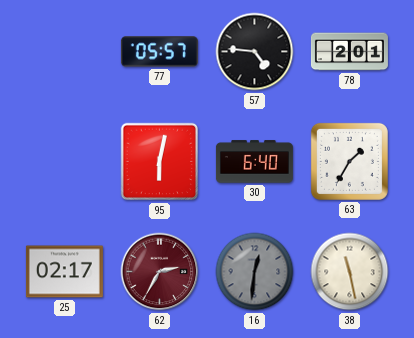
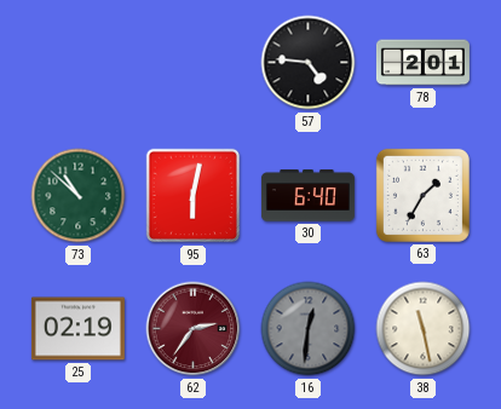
77: 05:57 -> none
73: none -> 10:52
25: 02:17 -> 02:19
62: 2:35 -> 2:36
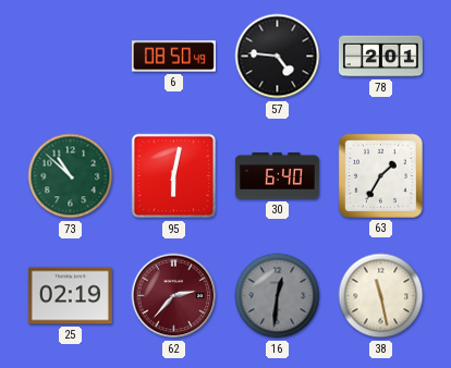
6: none -> 08:50
62: 2:36 -> 2:37
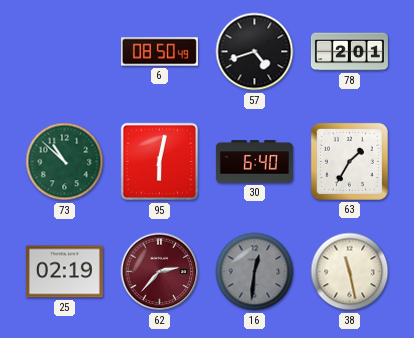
57: 4:46 -> 4:42
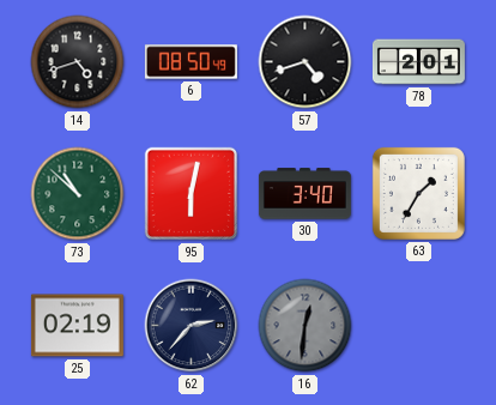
14: none -> 4:42
30: 6:40 -> 3:40
62 dial: burgundy -> navy
38: 11:28 -> none
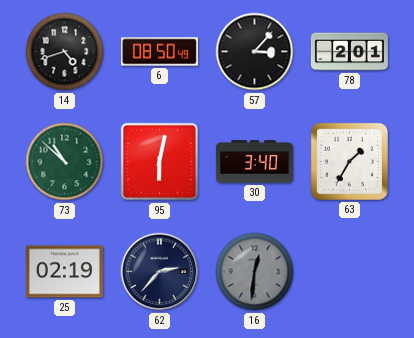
57: 4:42 -> 3:07
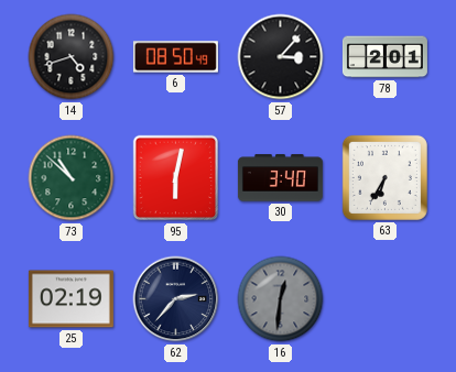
63: 1:35 -> 6:35
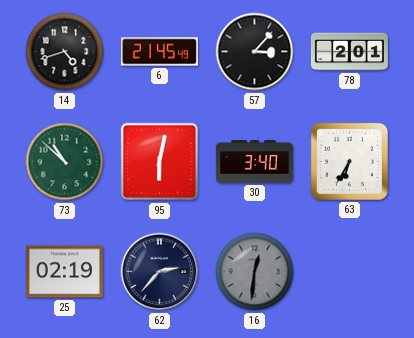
6: 08:50 -> 21:45
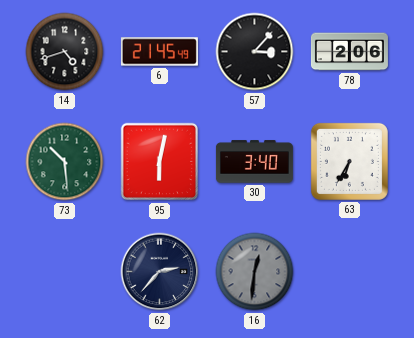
78: 2:01 -> 2:06
73: 10:52 -> 10:29
25: 02:19 -> none
